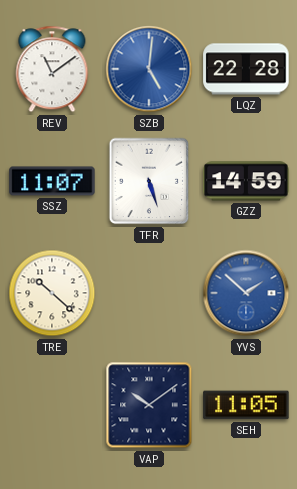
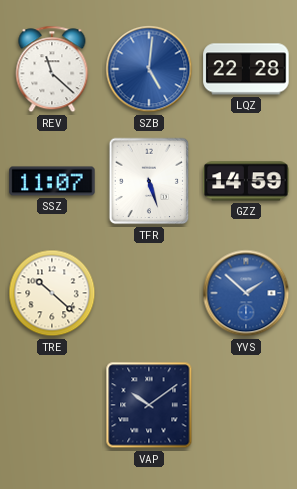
REV: 11:09 -> 11:22
SEH: 11:05 -> none
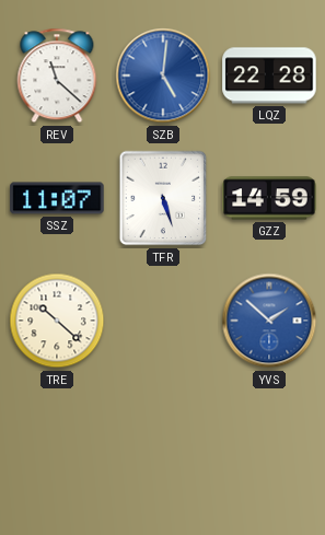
VAP: 10:09 -> none
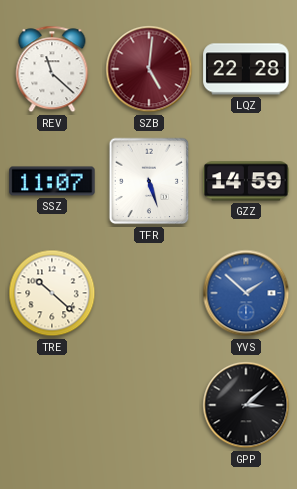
SZB dial: blue -> burgundy
GPP: none -> 3:08
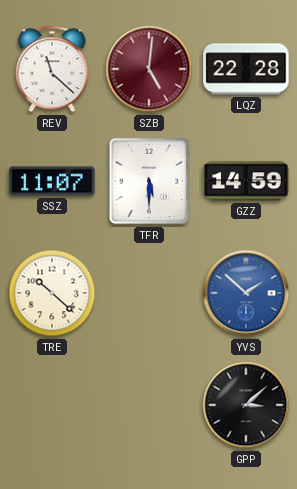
TFR: 5:27 -> 5:30
